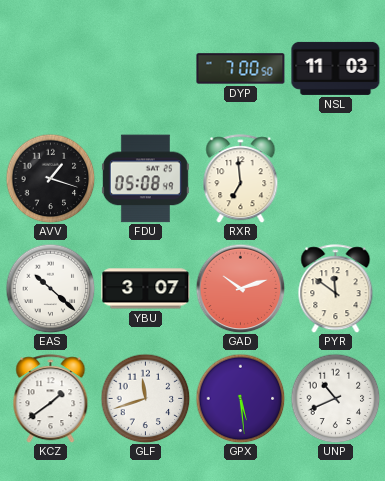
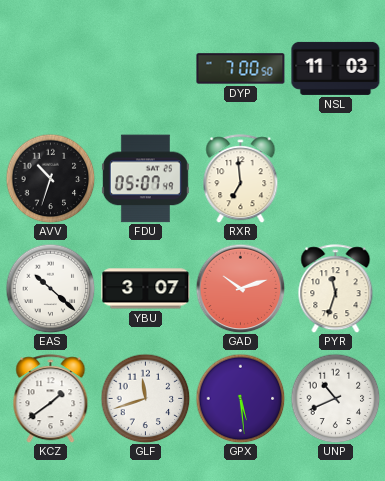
AVV: 1:18 -> 10:33
FDU: 05:08 -> 05:07
PYR: 11:51 -> 11:33
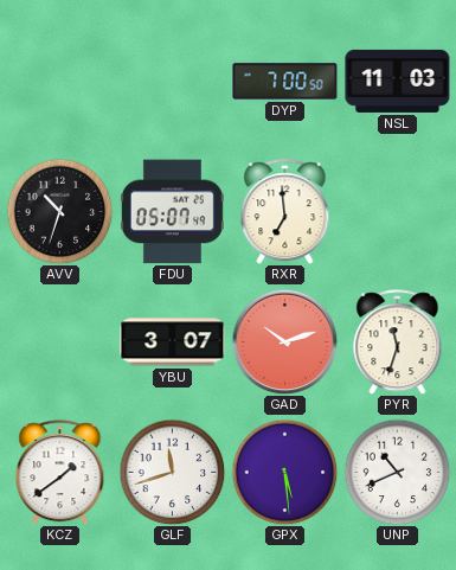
EAS: 10:22 -> none
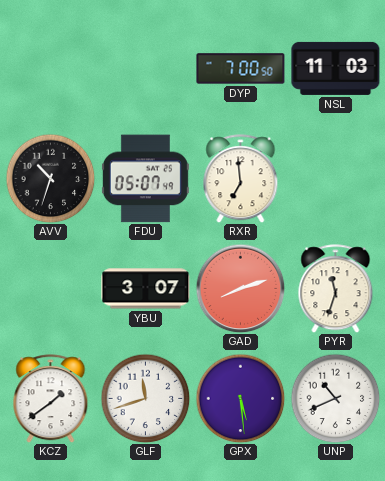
GAD: 10:12 -> 8:12
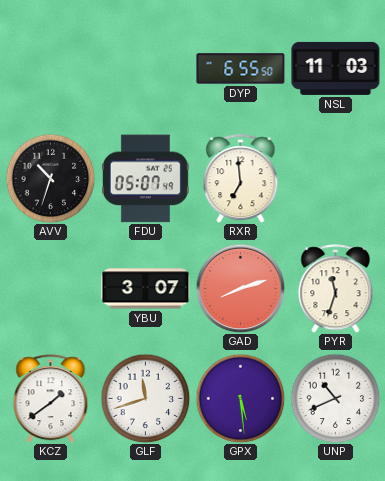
DYP: 7:00 -> 6:55
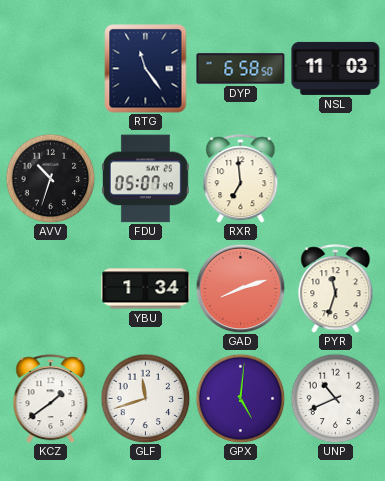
RTG: none -> 11:24
DYP: 6:55 -> 6:58
YBU: 3:07 -> 1:34
GPX: 5:29 -> 5:01
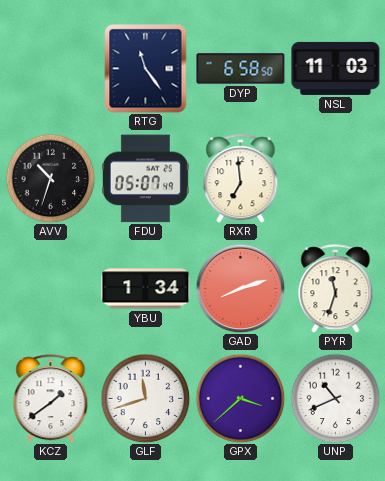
GPX: 5:01 -> 3:38
